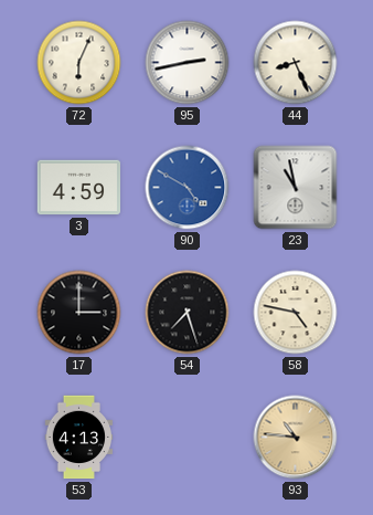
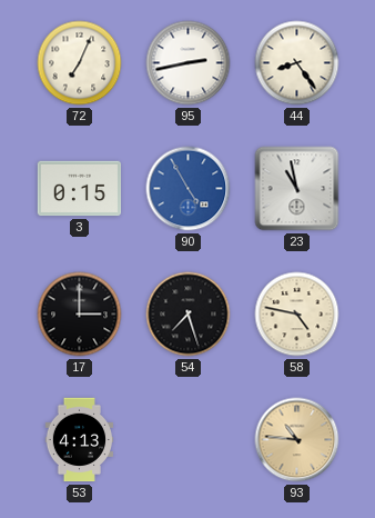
72: 6:04 -> 7:04
44: 8:26 -> 8:24
3: 4:59 -> 0:15
90: 4:50 -> 4:55
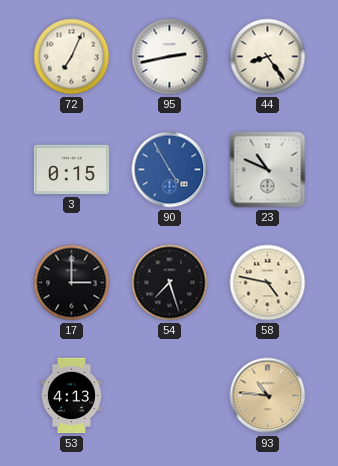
23: 10:58 -> 10:49
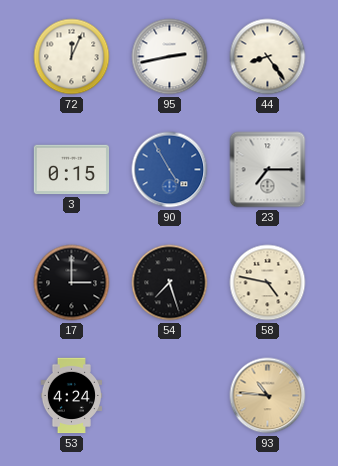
72: 7:04 -> 12:04
23: 10:49 -> 7:15
53: 4:13 -> 4:24
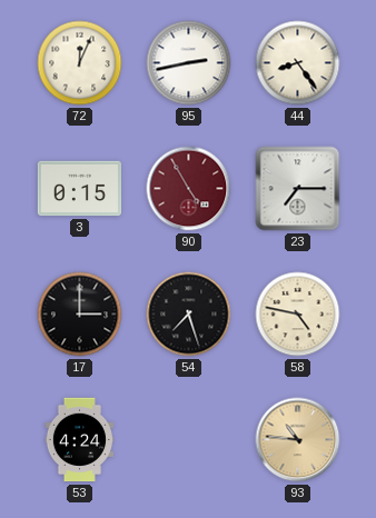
90 dial: blue -> burgundy
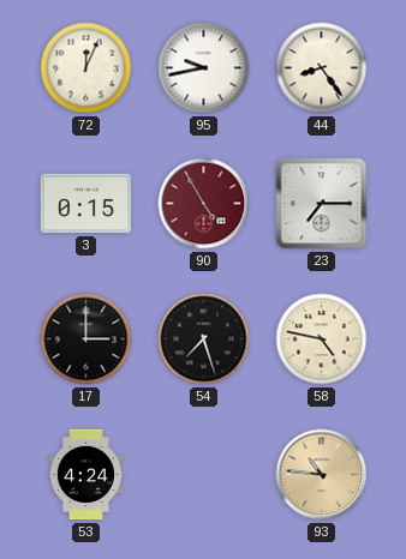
95: 2:43 -> 9:43
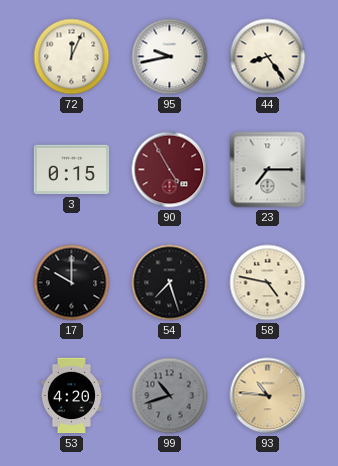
17: 3:00 -> 10:00
53: 4:24 -> 4:20
99: none -> 10:42
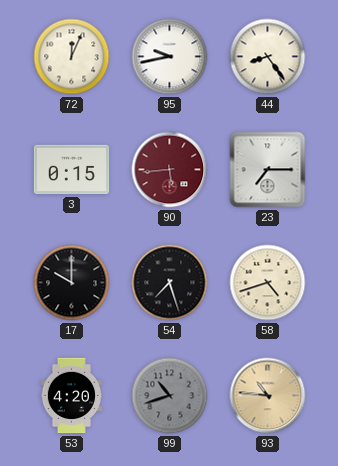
90: 4:55 -> 5:44
58: 4:47 -> 4:42
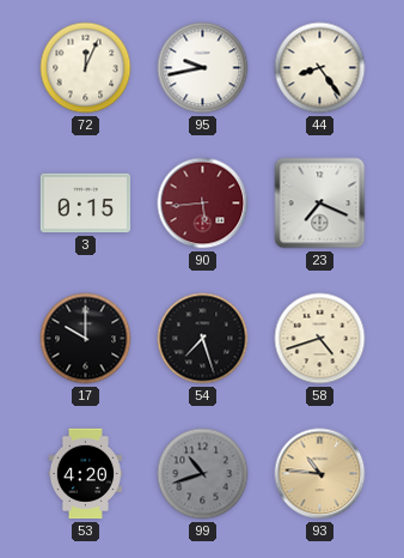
23: 7:15 -> 7:19
